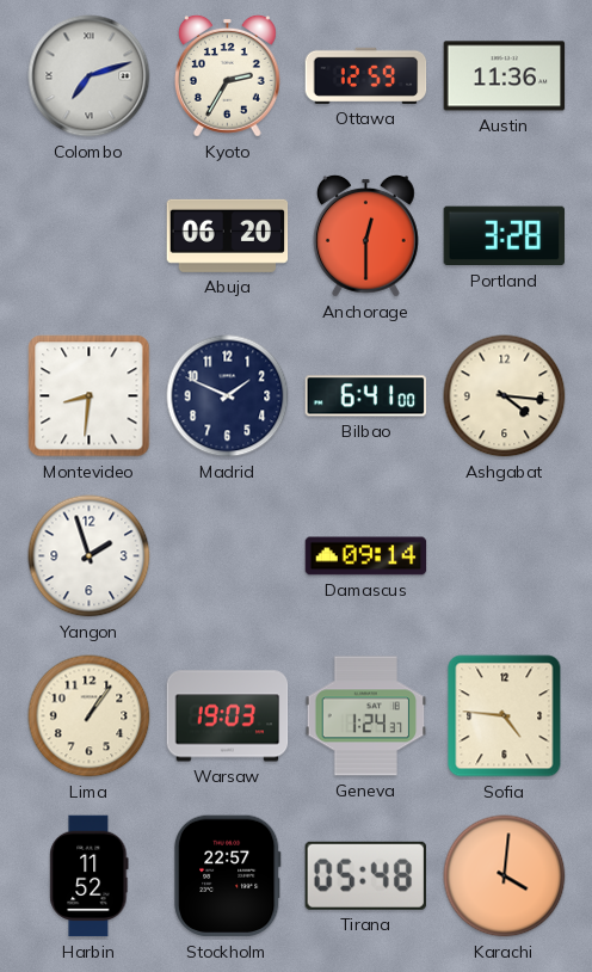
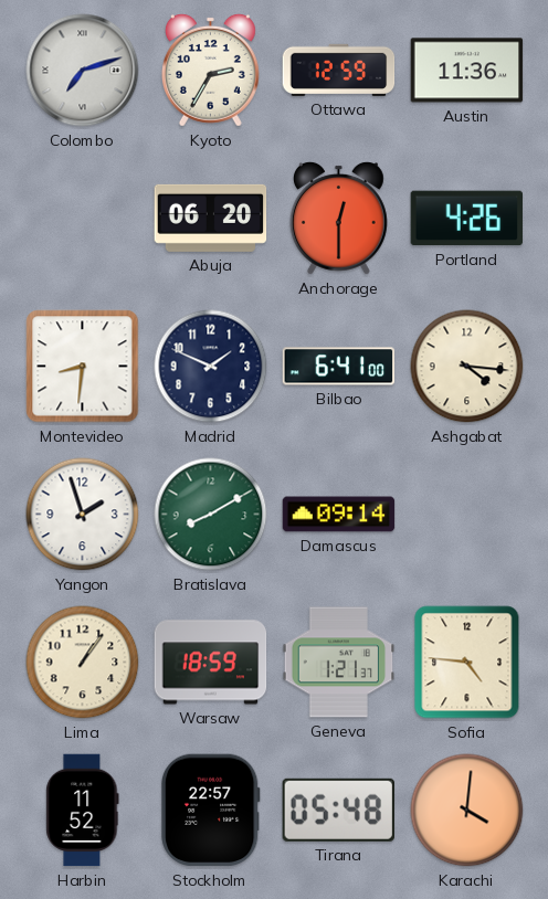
Portland: 3:28 -> 4:26
Bratislava: none -> 8:10
Warsaw: 19:03 -> 18:59
Geneva: 1:24 -> 1:21
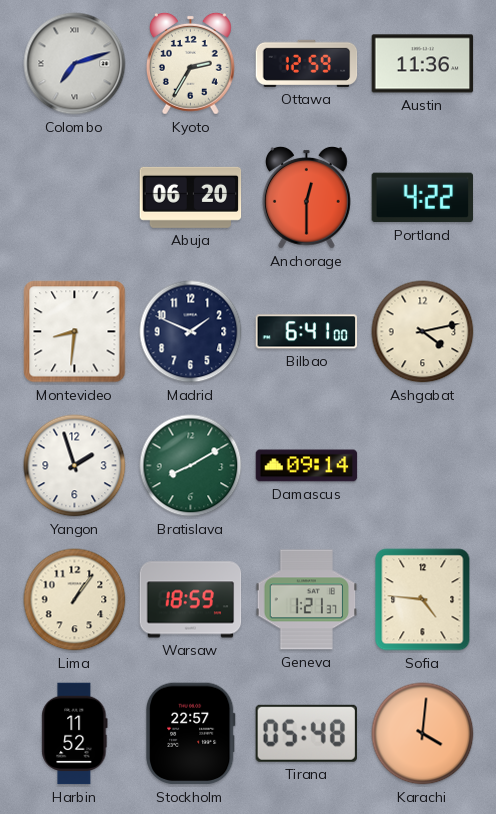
Portland: 4:26 -> 4:22
Ashgabat: 4:16 -> 4:13
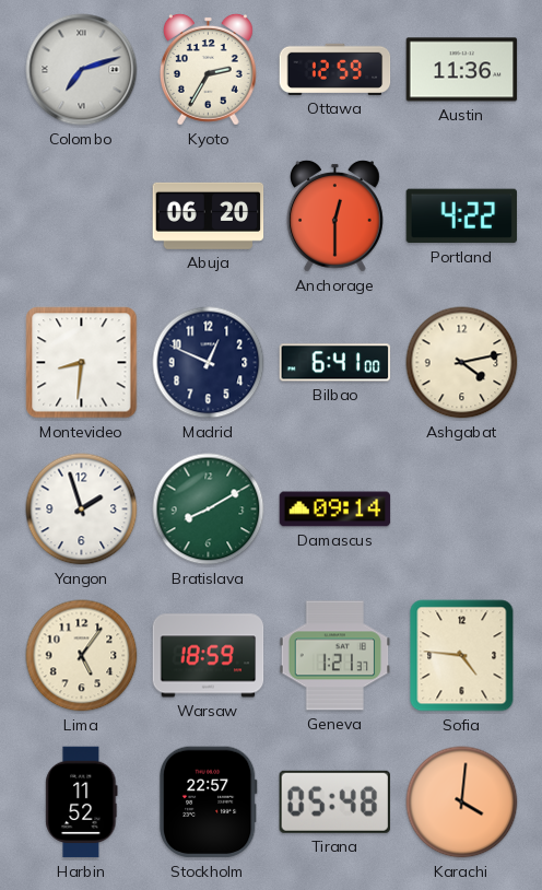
Madrid: 1:49 -> 12:49
Lima: 1:06 -> 5:06
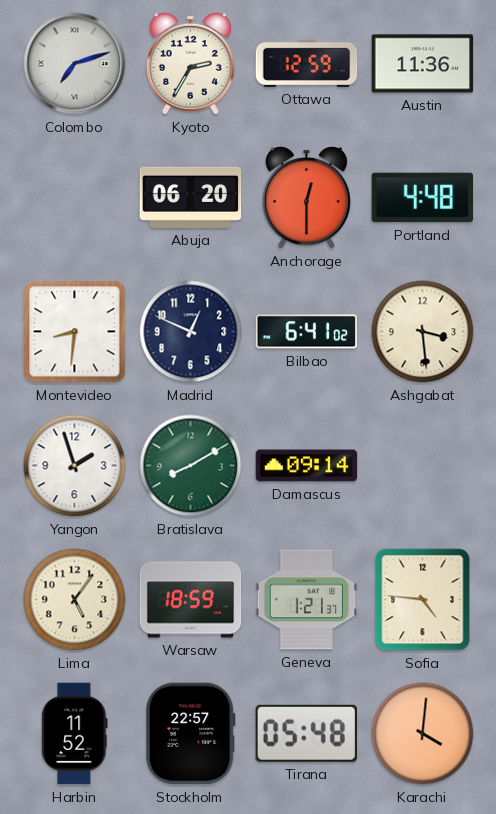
Portland: 4:22 -> 4:48
Bilbao: 6:41:00 -> 6:41:02
Ashgabat: 4:13 -> 3:29
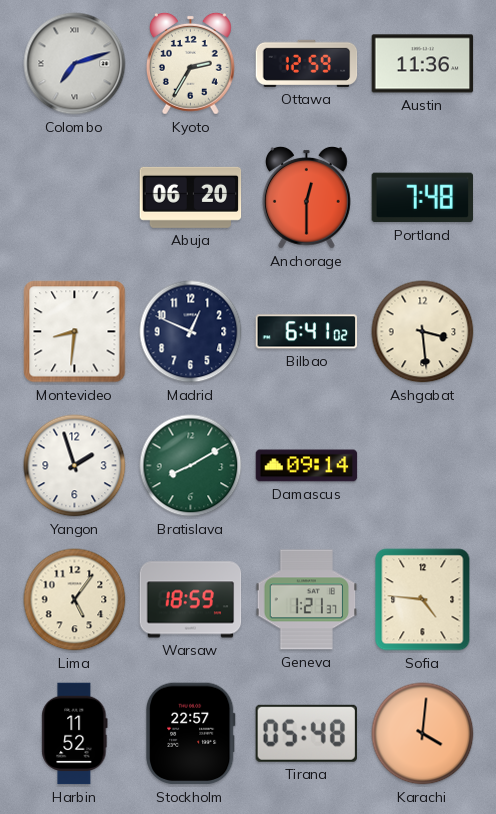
Portland: 4:48 -> 7:48
